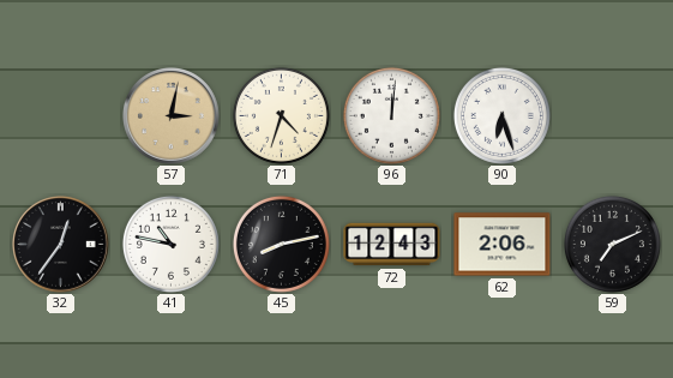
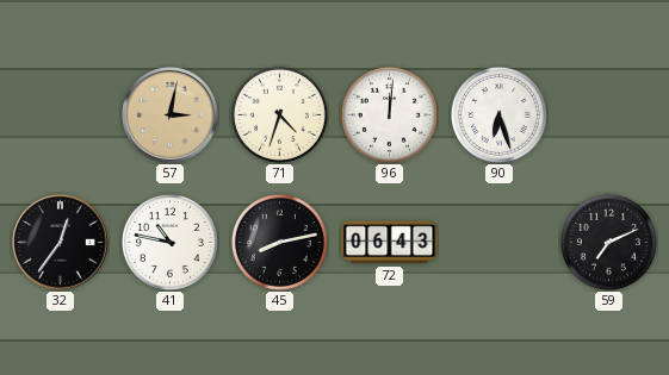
72: 12:43 -> 06:43
62: 2:06 -> none
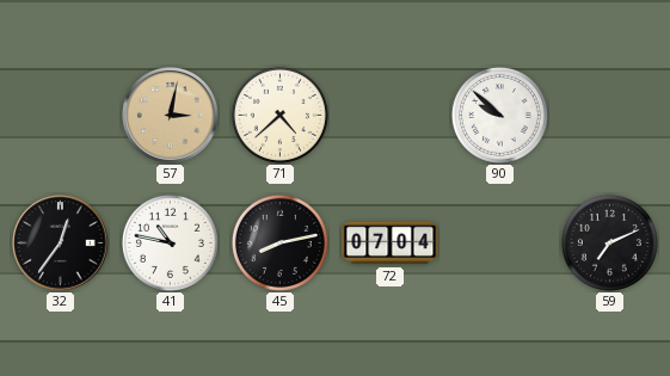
71: 4:33 -> 4:38
96: 12:01 -> none
90: 6:27 -> 9:52
72: 06:43 -> 07:04
